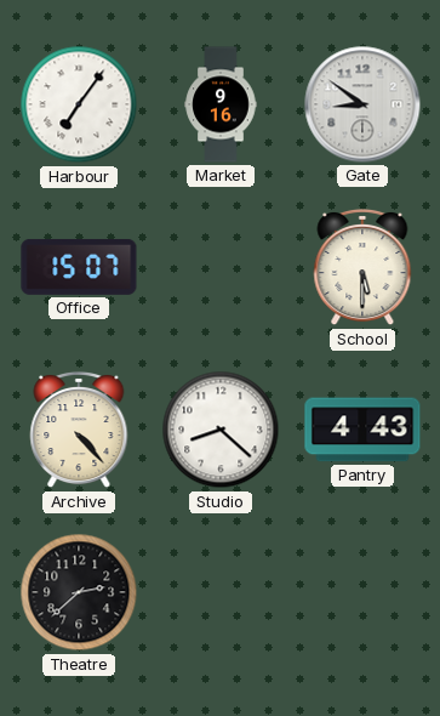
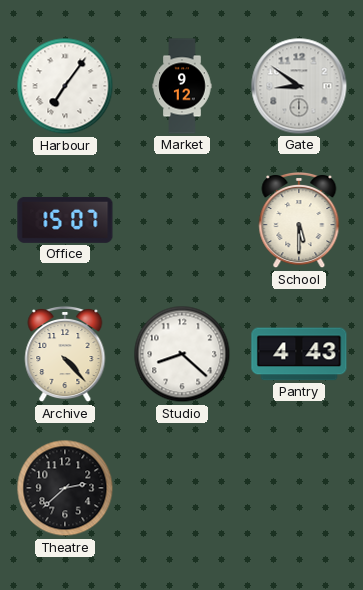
Market: 9:16 -> 9:12
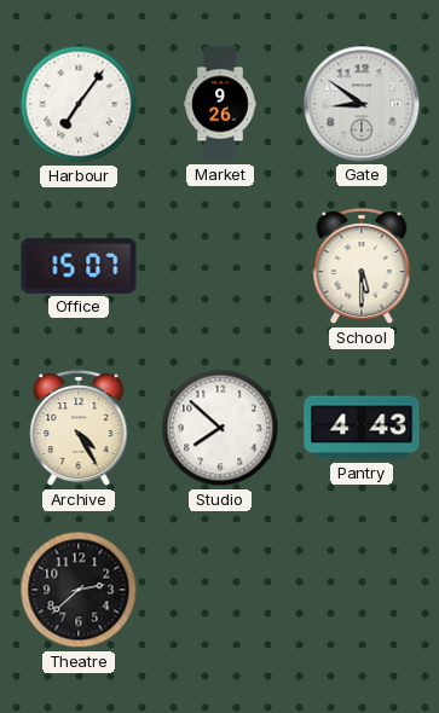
Market: 9:12 -> 9:26
Archive: 4:23 -> 4:25
Studio: 8:22 -> 7:52
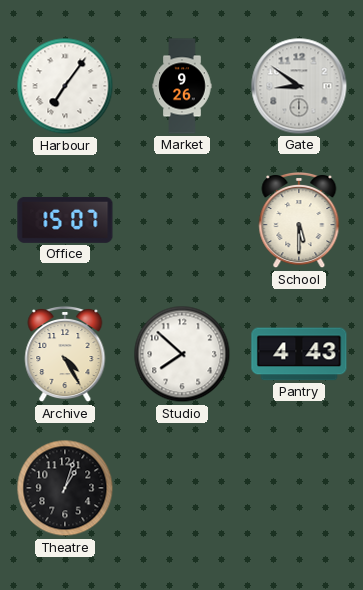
Theatre: 2:38 -> 1:03
